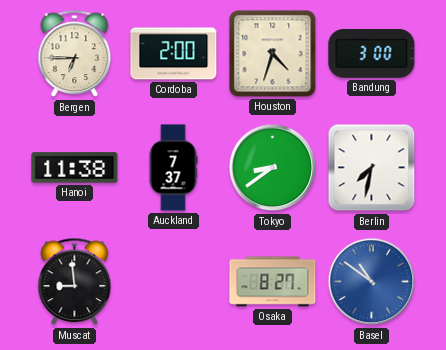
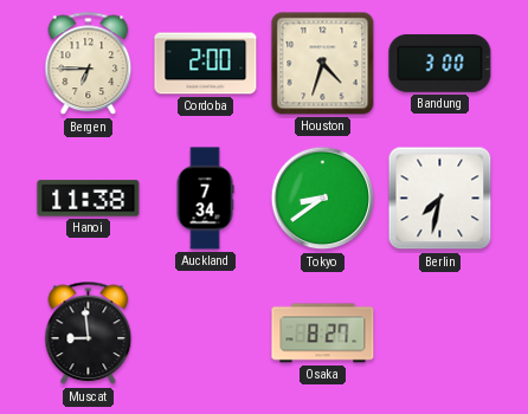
Auckland: 7:37 -> 7:34
Basel: 10:51 -> none
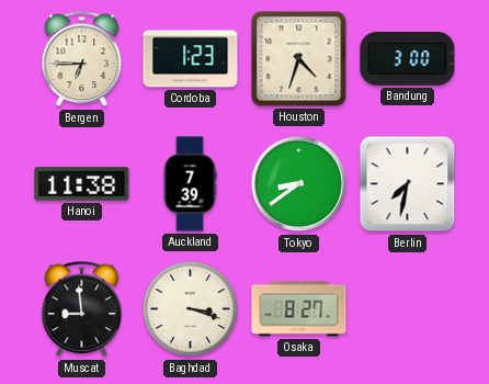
Cordoba: 2:00 -> 1:23
Auckland: 7:34 -> 7:39
Baghdad: none -> 3:18
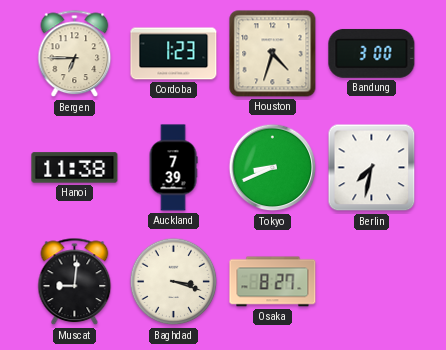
Tokyo: 8:39 -> 8:41
Muscat: 8:59 -> 9:01
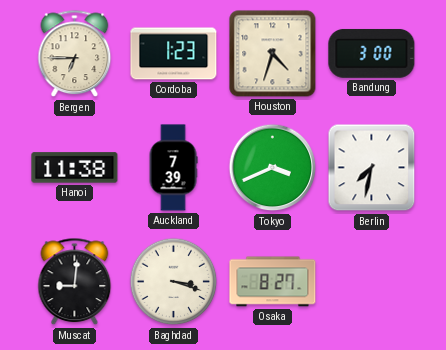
Tokyo: 8:41 -> 3:41
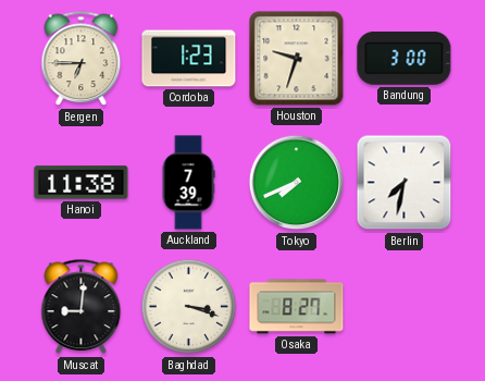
Houston: 4:33 -> 9:33
Tokyo: 3:41 -> 7:41
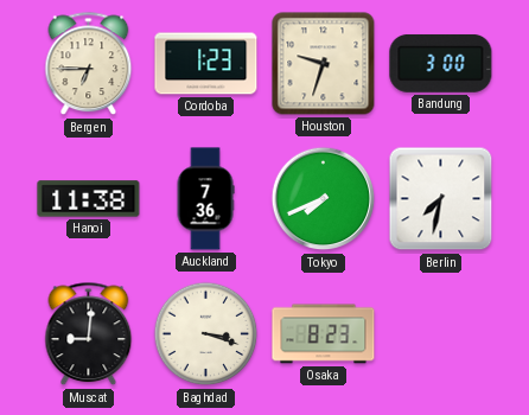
Auckland: 7:39 -> 7:36
Osaka: 8:27 -> 8:23
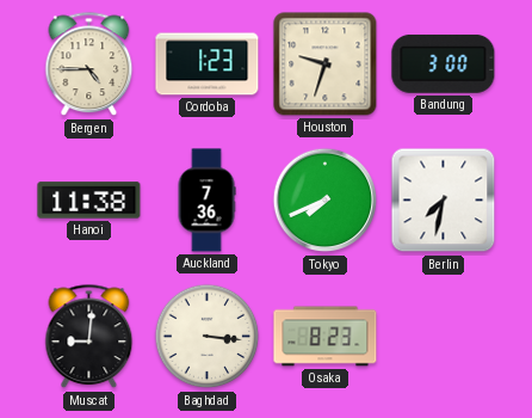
Bergen: 6:45 -> 4:45
Baghdad: 3:18 -> 3:16
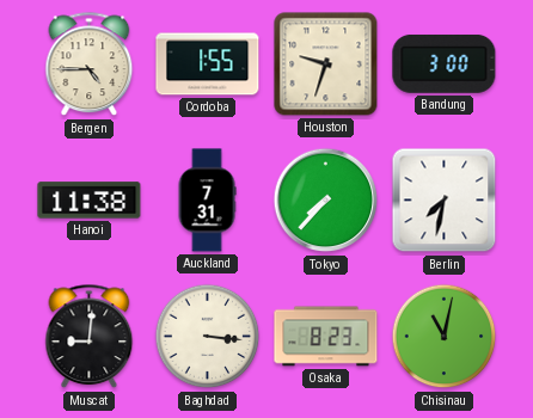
Cordoba: 1:23 -> 1:55
Auckland: 7:36 -> 7:31
Tokyo: 7:41 -> 7:37
Chisinau: none -> 11:02
